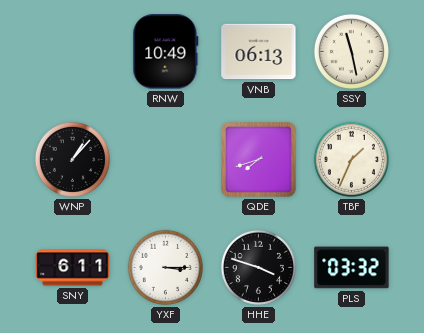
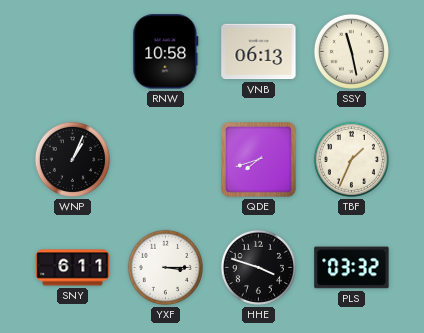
RNW: 10:49 -> 10:58
WNP: 1:07 -> 1:04
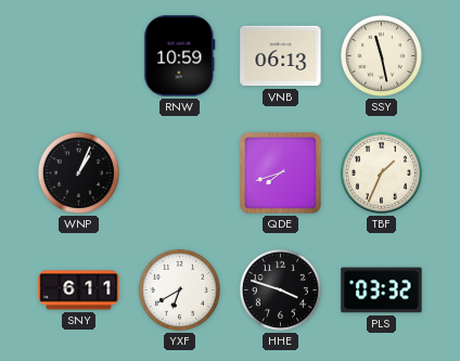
RNW: 10:58 -> 10:59
YXF: 3:15 -> 6:40
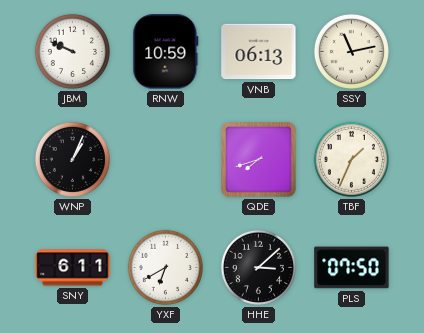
JBM: none -> 9:49
SSY: 11:28 -> 11:13
HHE: 3:48 -> 3:08
PLS: 03:32 -> 07:50
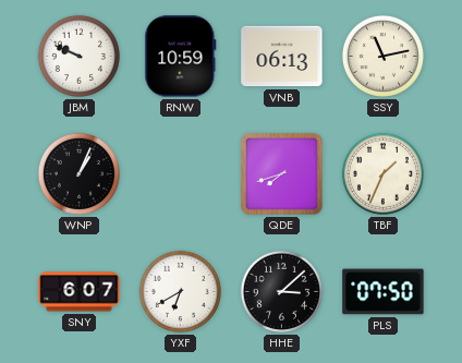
SNY: 6:11 -> 6:07
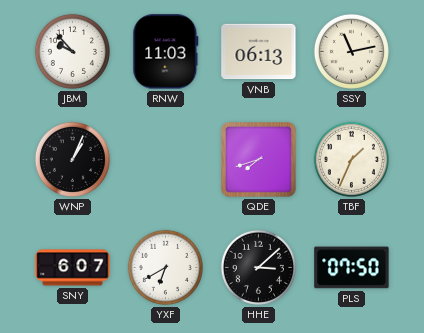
JBM: 9:49 -> 9:53
RNW: 10:59 -> 11:03
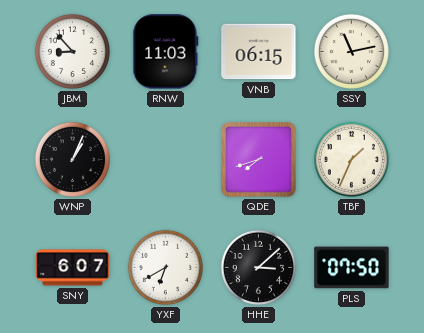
JBM: 9:53 -> 8:53
VNB: 06:13 -> 06:15
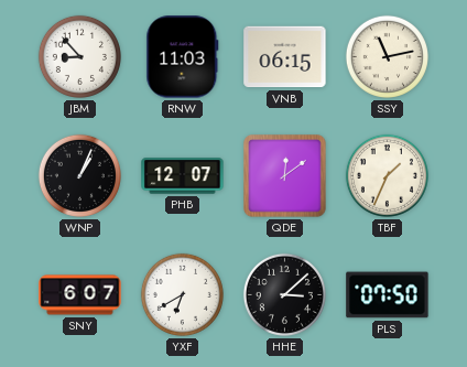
PHB: none -> 12:07
QDE: 7:42 -> 12:09
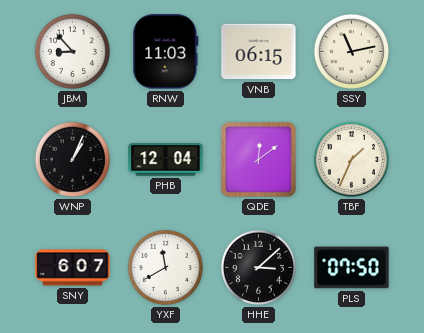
PHB: 12:07 -> 12:04
YXF: 6:40 -> 11:40
